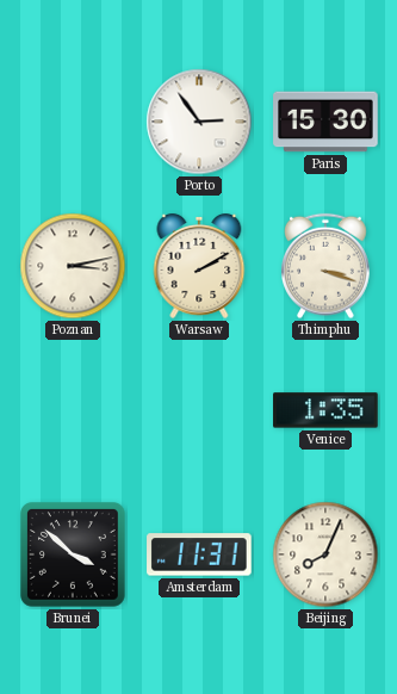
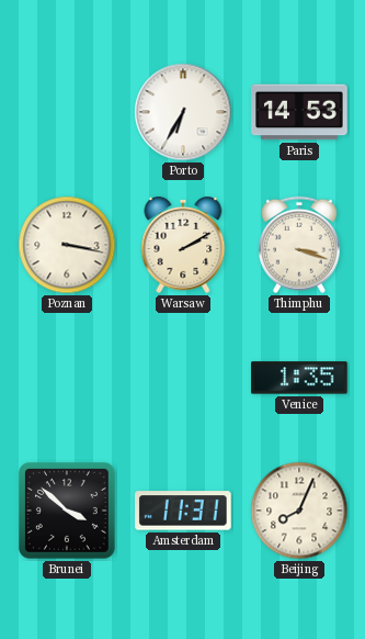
Porto: 2:54 -> 6:35
Paris: 15:30 -> 14:53
Poznan: 3:13 -> 3:17
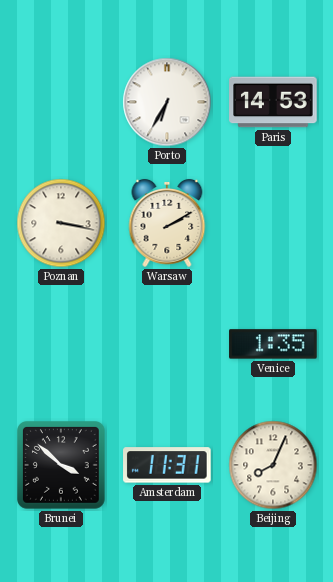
Thimphu: 3:18 -> none
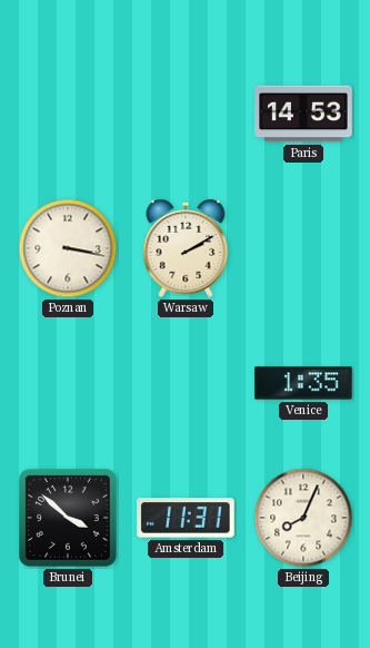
Porto: 6:35 -> none
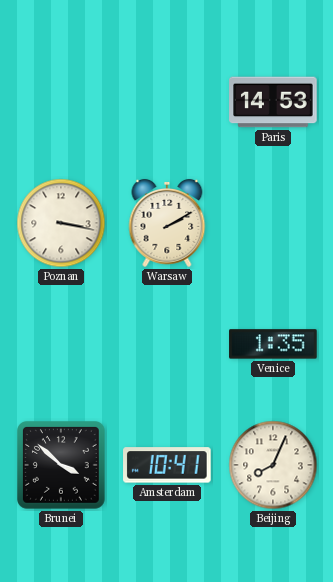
Amsterdam: 11:31 -> 10:41
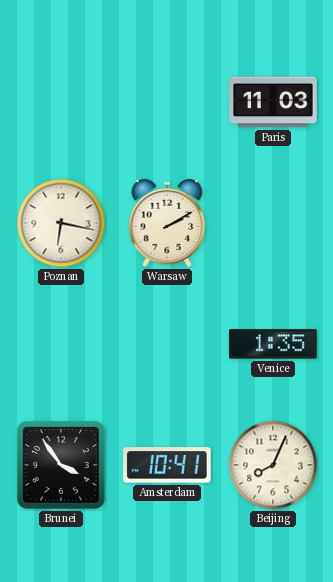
Paris: 14:53 -> 11:03
Poznan: 3:17 -> 6:17
Brunei: 3:52 -> 3:54
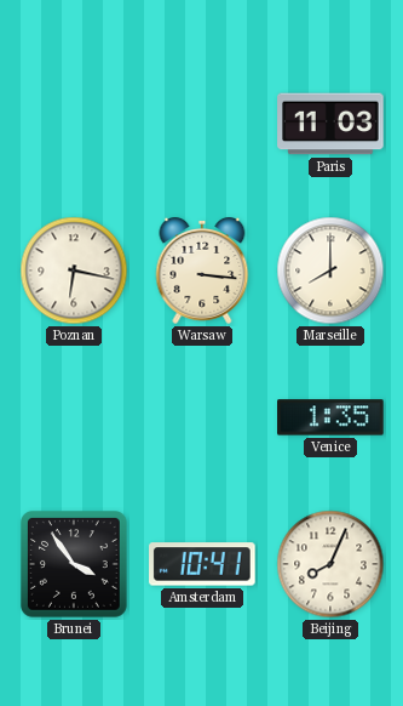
Warsaw: 2:10 -> 3:16
Marseille: none -> 8:00
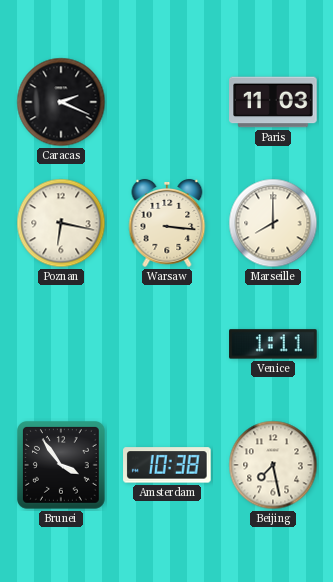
Caracas: none -> 2:19
Venice: 1:35 -> 1:11
Amsterdam: 10:41 -> 10:38
Beijing: 8:04 -> 7:28
